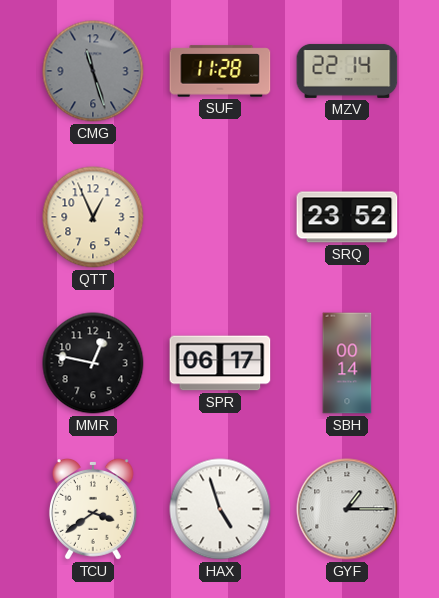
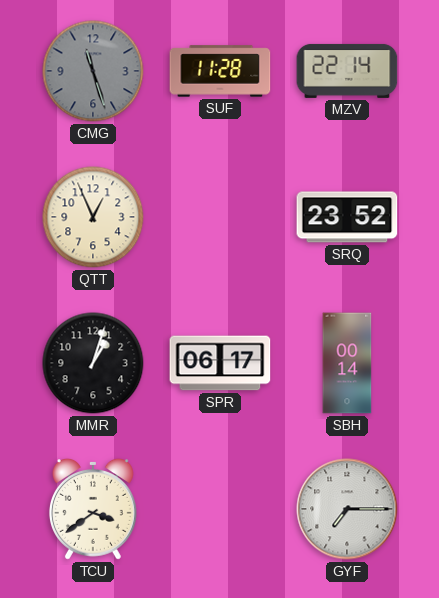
MMR: 12:47 -> 1:03
HAX: 4:57 -> none
GYF: 1:15 -> 7:15
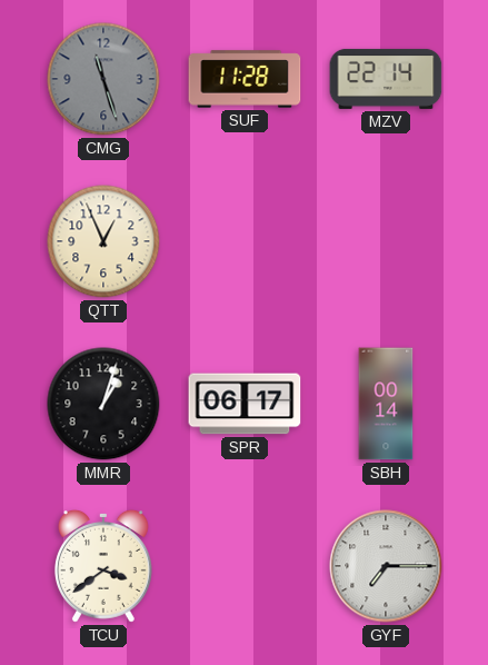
SRQ: 23:52 -> none
